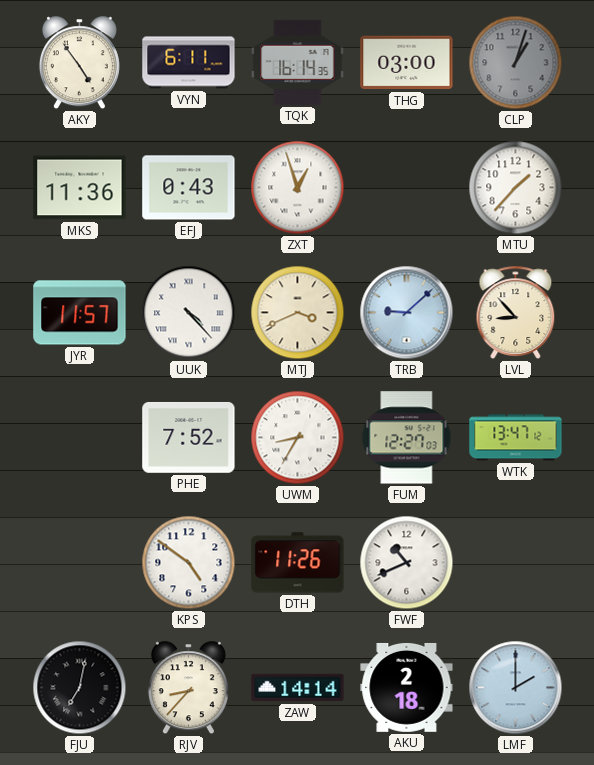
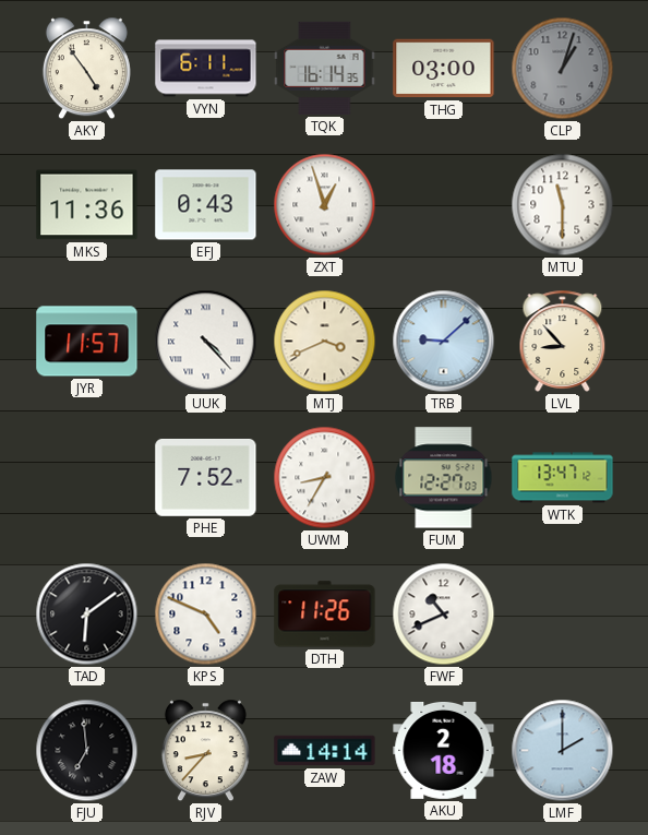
MTU: 1:37 -> 11:30
TAD: none -> 6:09
KPS: 4:51 -> 4:49
FJU: 7:02 -> 6:59
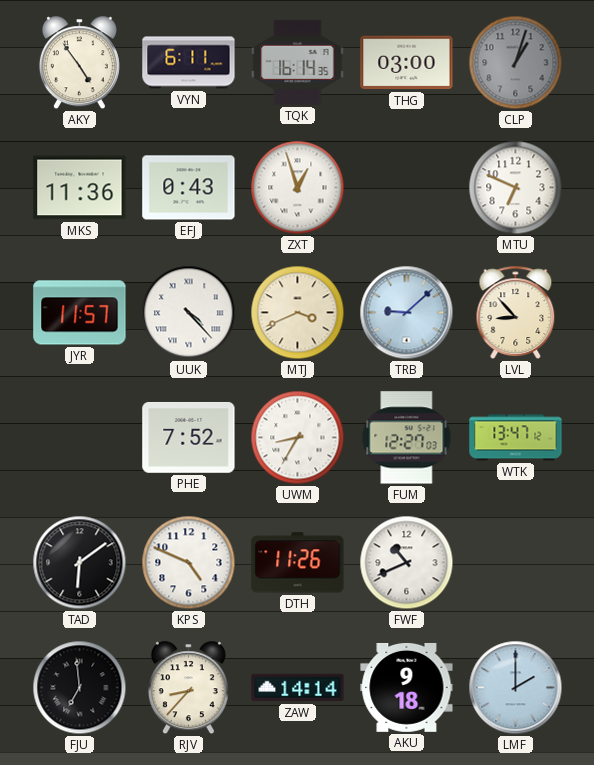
MTU: 11:30 -> 6:49
AKU: 2:18 -> 9:18
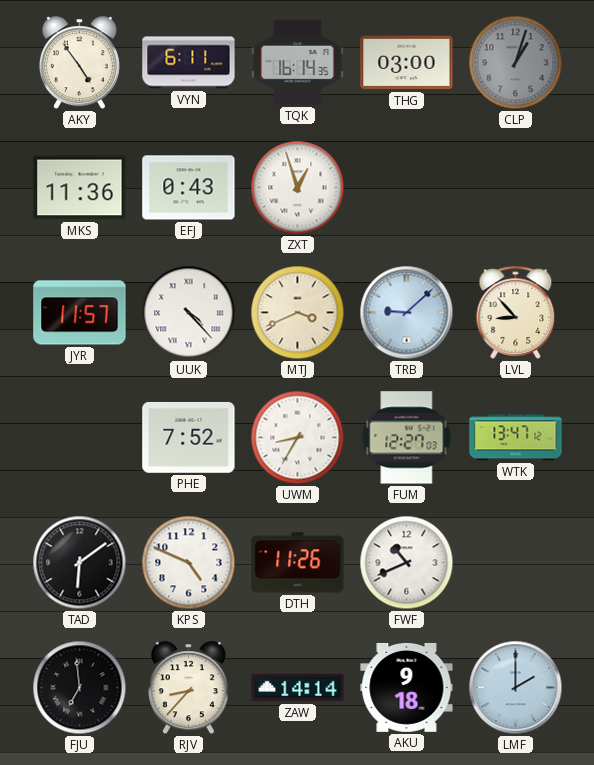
MTU: 6:49 -> none
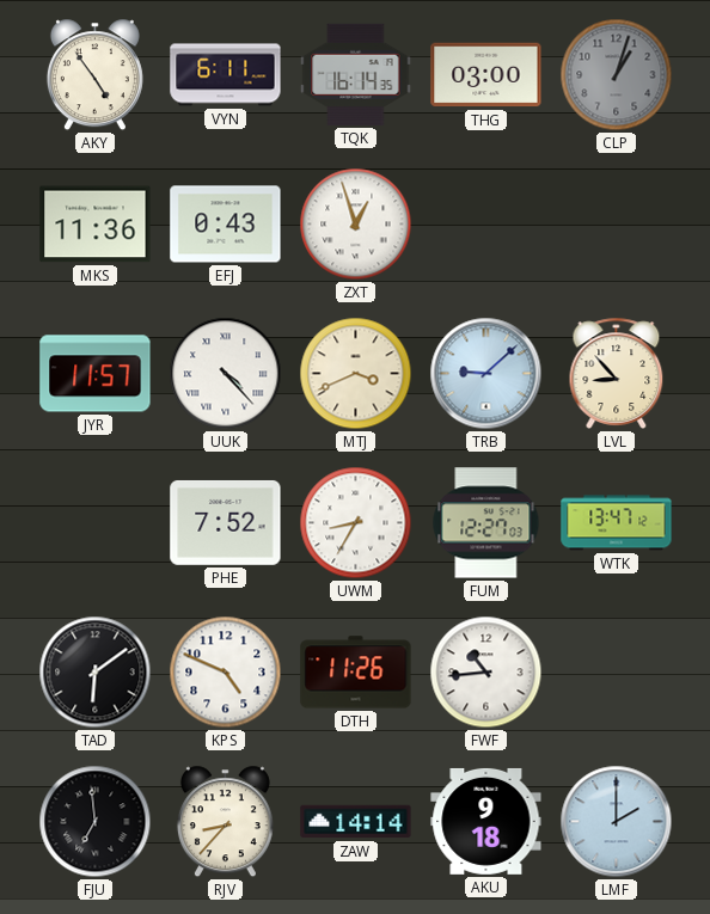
FWF: 10:41 -> 10:44
